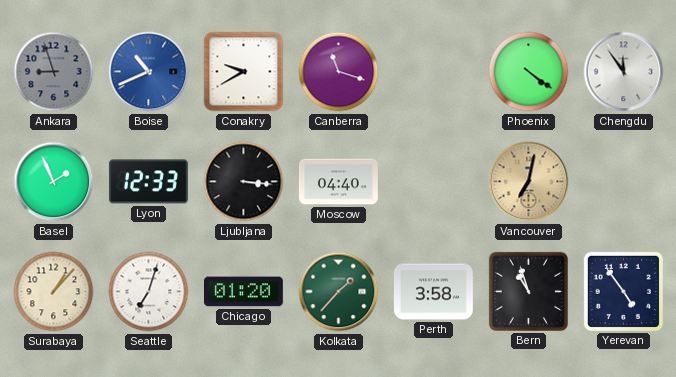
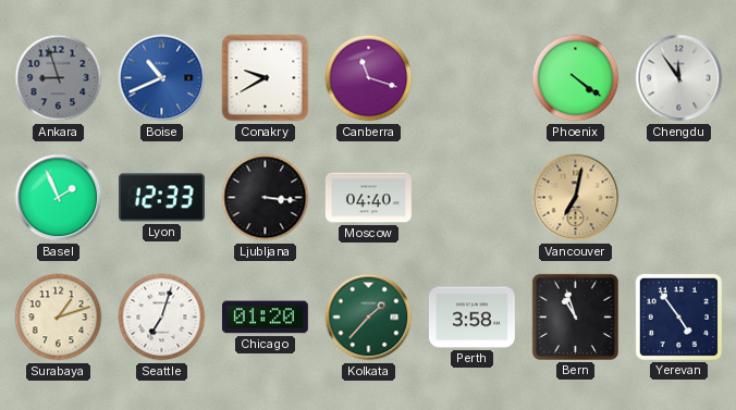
Surabaya: 1:07 -> 1:12
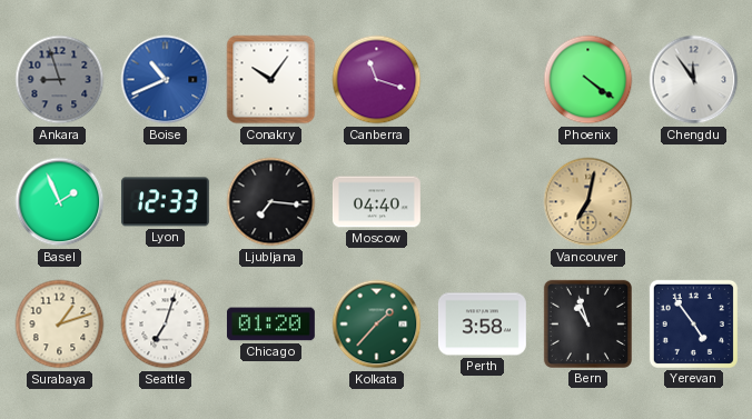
Conakry: 9:40 -> 10:06
Ljubljana: 3:16 -> 7:16
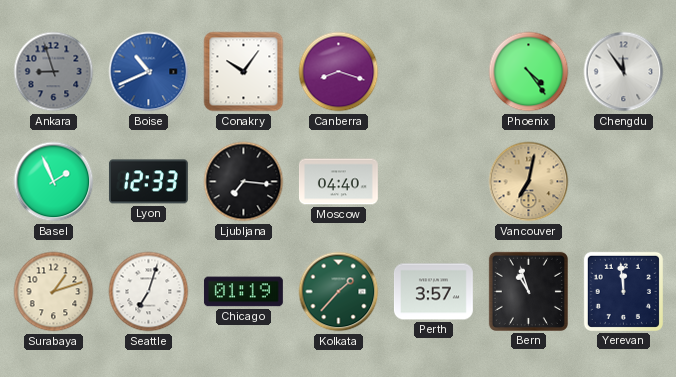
Canberra: 11:18 -> 8:18
Phoenix: 4:21 -> 4:24
Chicago: 01:20 -> 01:19
Perth: 3:58 -> 3:57
Yerevan: 4:54 -> 11:59
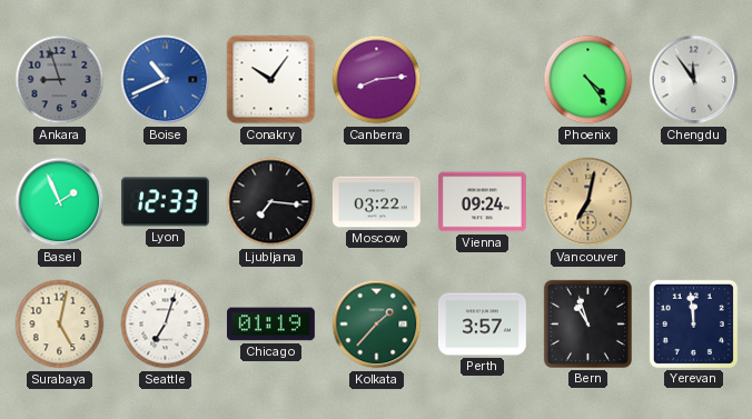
Canberra: 8:18 -> 8:14
Moscow: 04:40 -> 03:22
Vienna: none -> 09:24
Surabaya: 1:12 -> 5:02
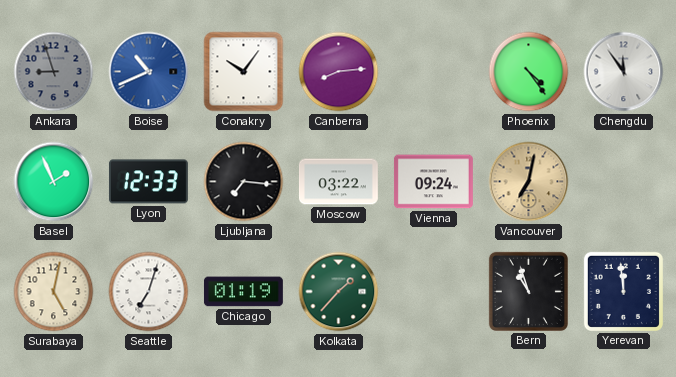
Perth: 3:57 -> none
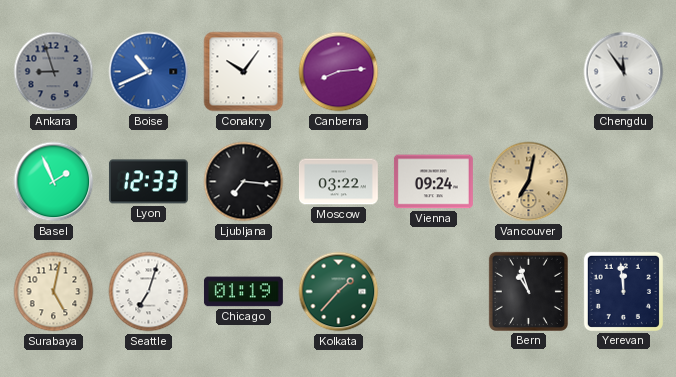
Phoenix: 4:24 -> none
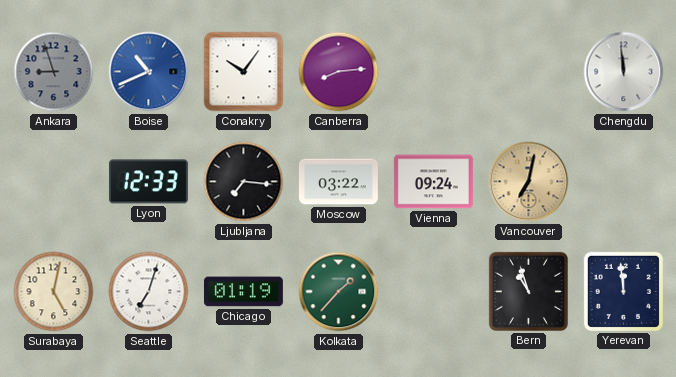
Chengdu: 11:54 -> 11:59
Basel: 1:56 -> none
